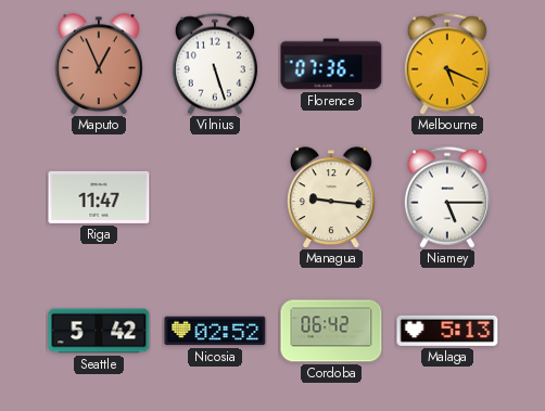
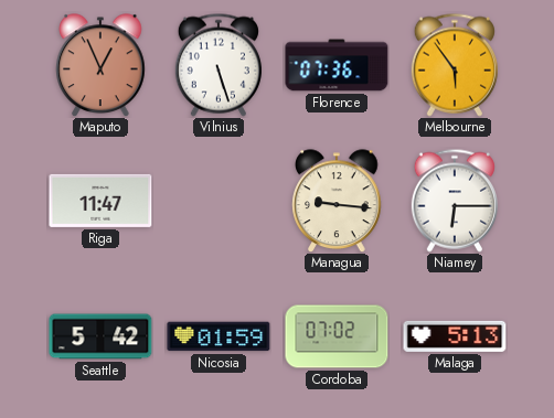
Melbourne: 5:19 -> 5:54
Niamey: 5:15 -> 6:15
Nicosia: 02:52 -> 01:59
Cordoba: 06:42 -> 07:02
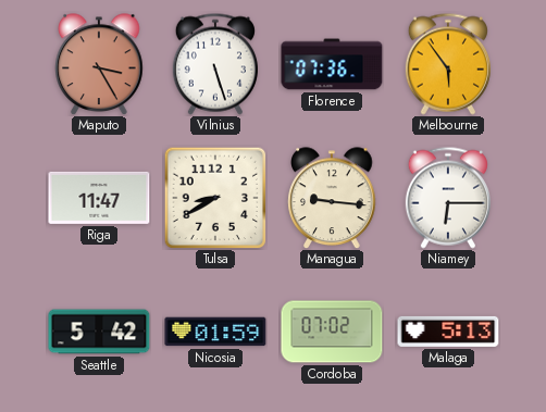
Maputo: 12:56 -> 3:25
Tulsa: none -> 8:40
